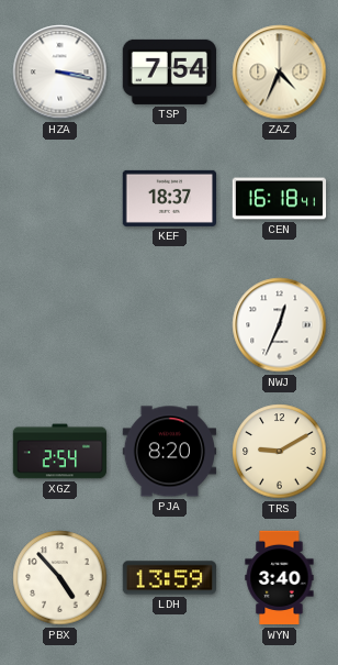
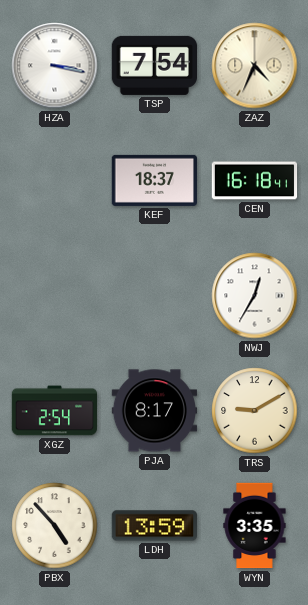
NWJ: 12:34 -> 12:35
PJA: 8:20 -> 8:17
WYN: 3:40 -> 3:35
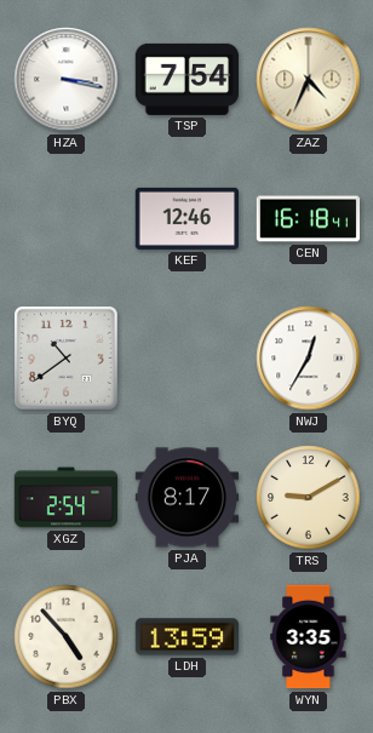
KEF: 18:37 -> 12:46
BYQ: none -> 10:39
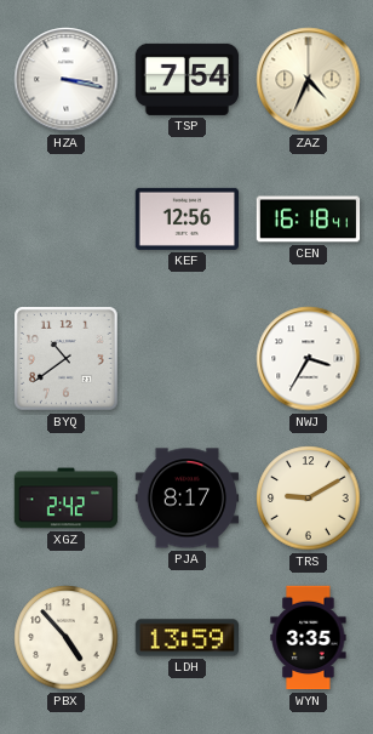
KEF: 12:46 -> 12:56
NWJ: 12:35 -> 3:35
XGZ: 2:54 -> 2:42
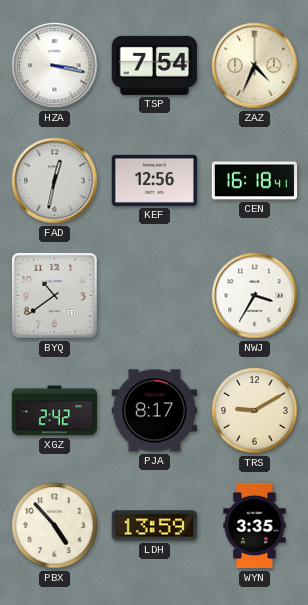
FAD: none -> 12:32
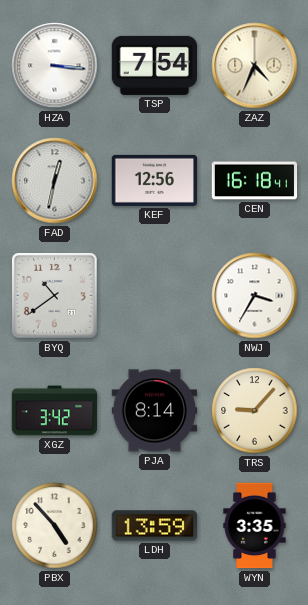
HZA: 3:17 -> 3:16
XGZ: 2:42 -> 3:42
PJA: 8:17 -> 8:14
TRS: 9:10 -> 9:07
